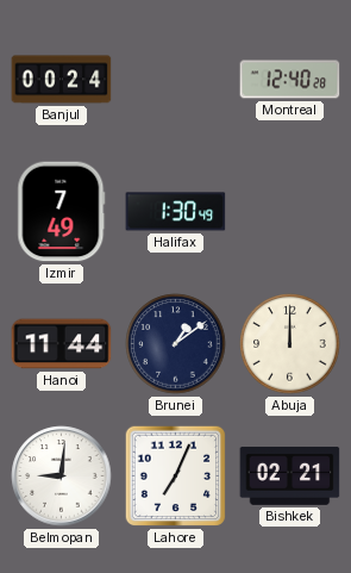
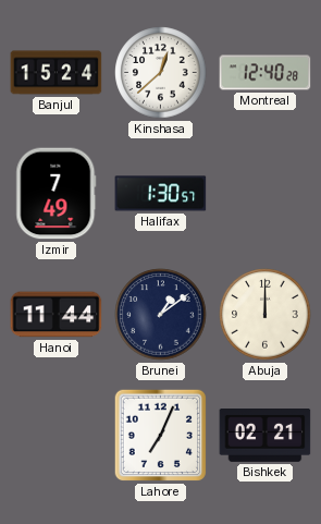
Banjul: 00:24 -> 15:24
Kinshasa: none -> 12:38
Halifax: 1:30:49 -> 1:30:57
Belmopan: 9:01 -> none
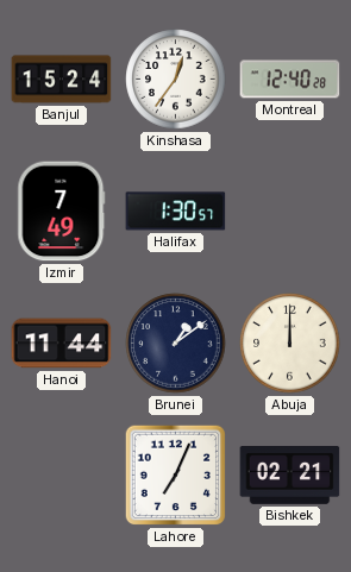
Kinshasa: 12:38 -> 12:36
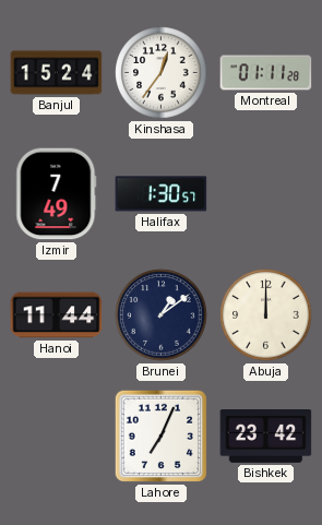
Montreal: 12:40 -> 01:11
Bishkek: 02:21 -> 23:42
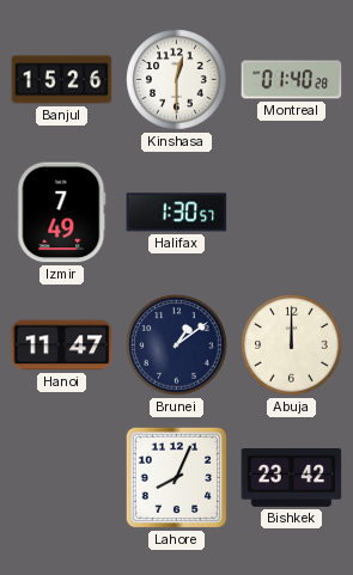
Banjul: 15:24 -> 15:26
Kinshasa: 12:36 -> 12:30
Montreal: 01:11 -> 01:40
Hanoi: 11:44 -> 11:47
Lahore: 7:04 -> 8:04
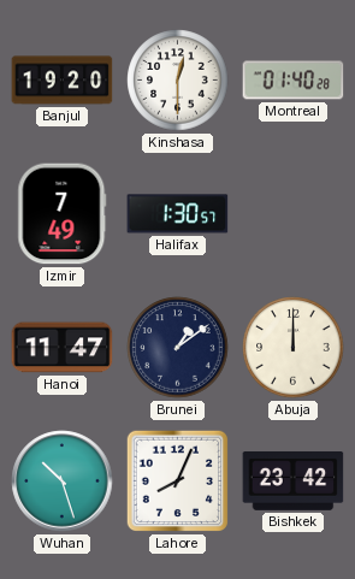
Banjul: 15:26 -> 19:20
Wuhan: none -> 10:27
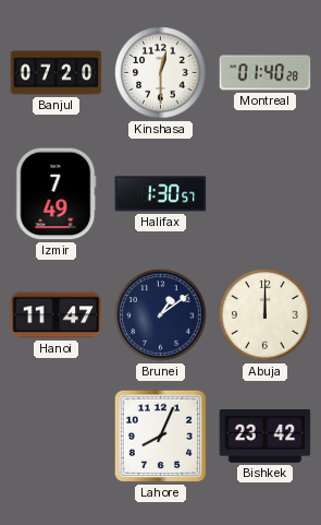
Banjul: 19:20 -> 07:20
Wuhan: 10:27 -> none
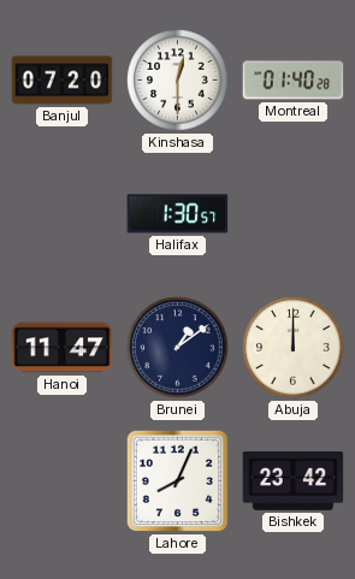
Izmir: 7:49 -> none
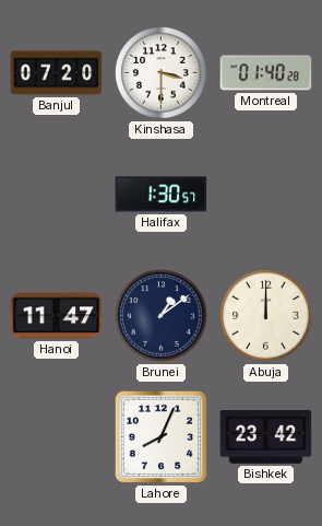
Kinshasa: 12:30 -> 3:30
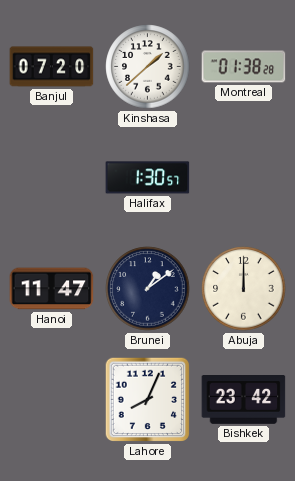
Kinshasa: 3:30 -> 1:38
Montreal: 01:40 -> 01:38
